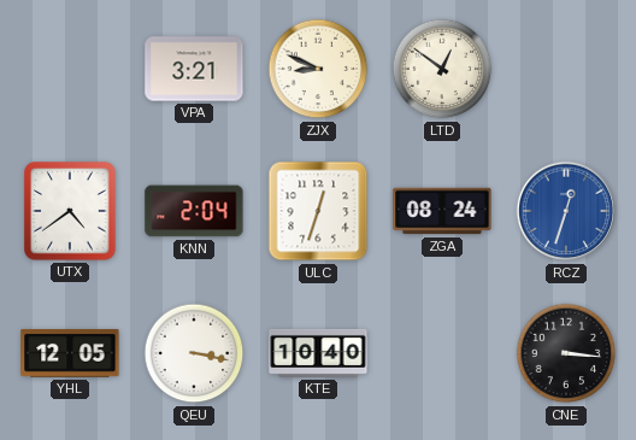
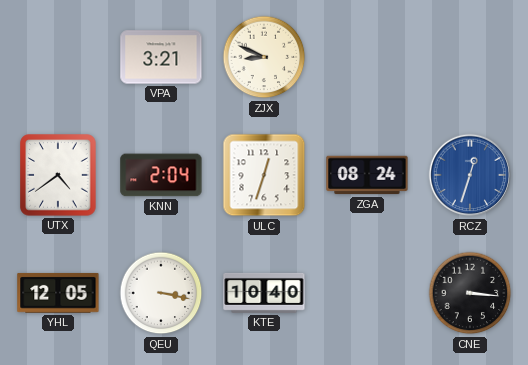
LTD: 12:51 -> none
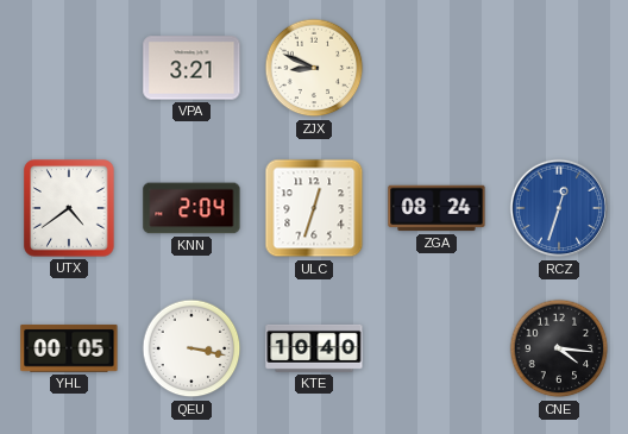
YHL: 12:05 -> 00:05
CNE: 3:16 -> 4:16
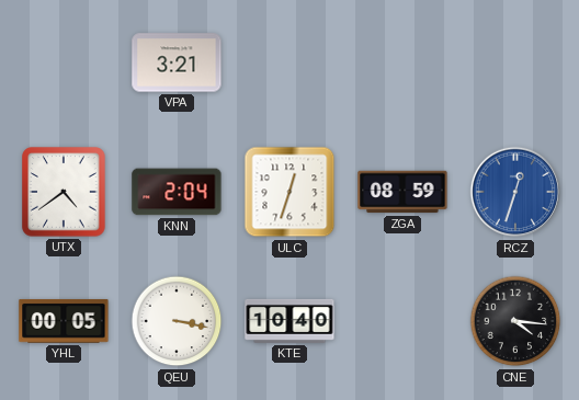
ZJX: 8:49 -> none
ZGA: 08:24 -> 08:59
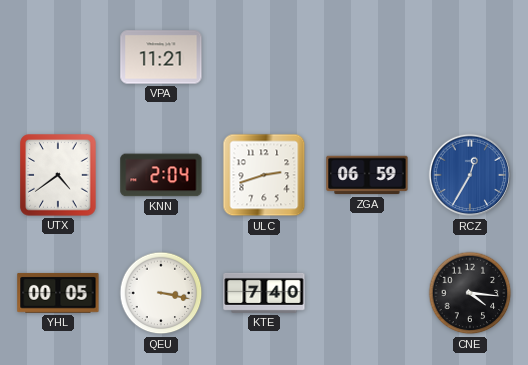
VPA: 3:21 -> 11:21
ULC: 12:33 -> 2:42
ZGA: 08:59 -> 06:59
RCZ: 12:33 -> 12:35
KTE: 10:40 -> 7:40
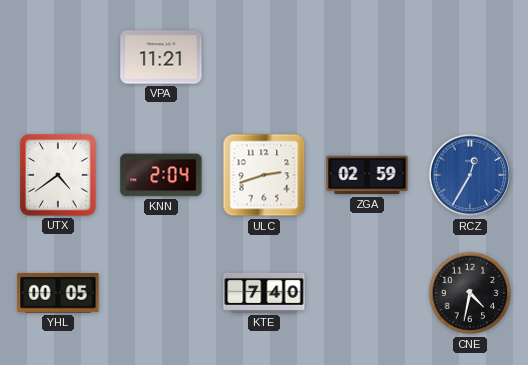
ZGA: 06:59 -> 02:59
QEU: 3:17 -> none
CNE: 4:16 -> 4:32
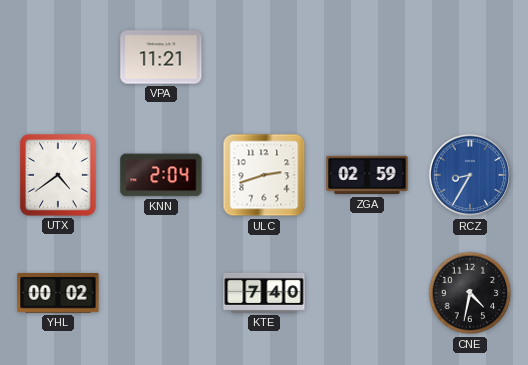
RCZ: 12:35 -> 8:35
YHL: 00:05 -> 00:02
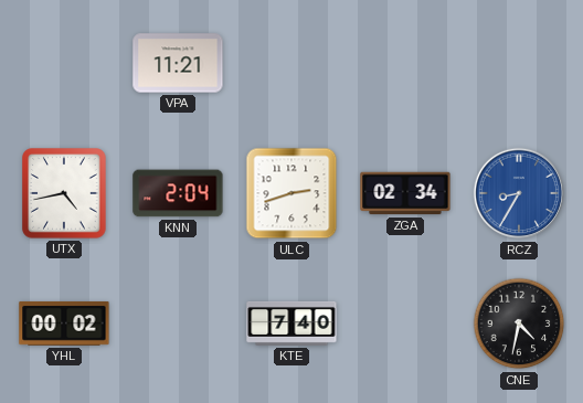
UTX: 4:39 -> 4:43
ZGA: 02:59 -> 02:34
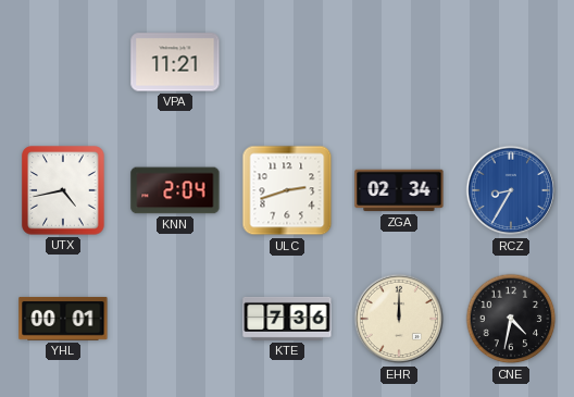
YHL: 00:02 -> 00:01
KTE: 7:40 -> 7:36
EHR: none -> 12:00
